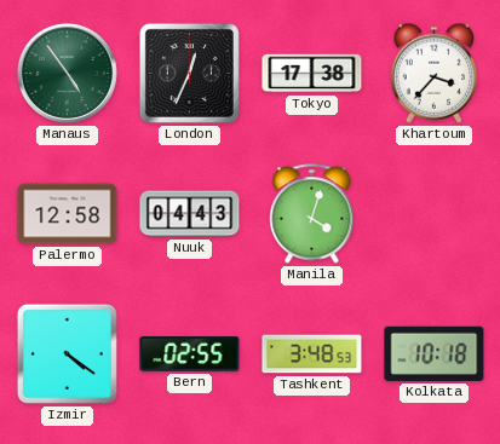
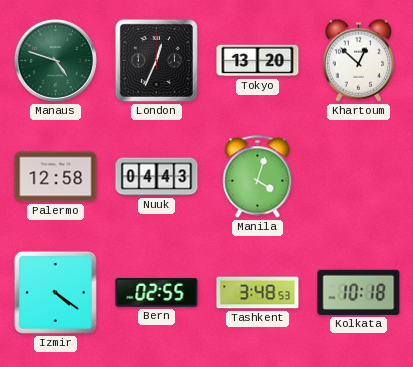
Manaus: 4:54 -> 4:48
Tokyo: 17:38 -> 13:20
Khartoum: 3:37 -> 12:52
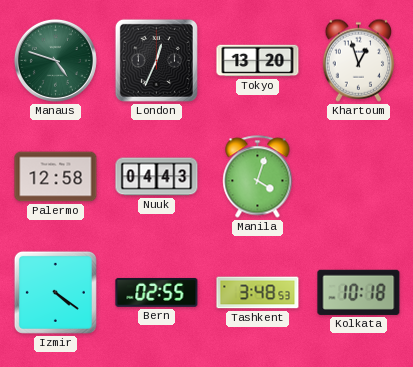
Khartoum: 12:52 -> 12:57
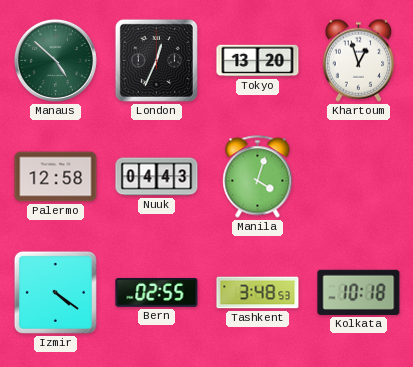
Manaus: 4:48 -> 4:52
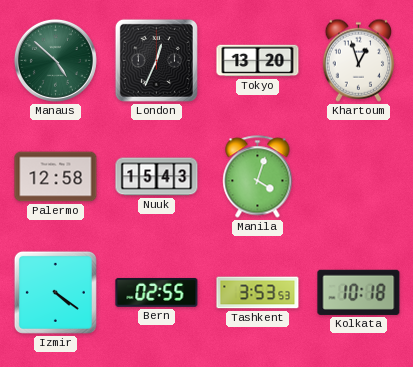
Nuuk: 04:43 -> 15:43
Tashkent: 3:48 -> 3:53
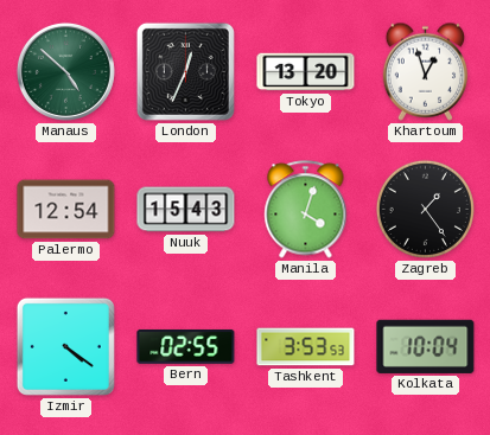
Palermo: 12:58 -> 12:54
Zagreb: none -> 1:24
Kolkata: 10:18 -> 10:04
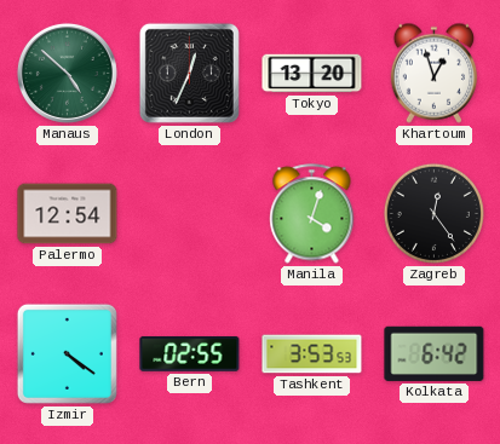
Nuuk: 15:43 -> none
Zagreb: 1:24 -> 12:24
Kolkata: 10:04 -> 6:42
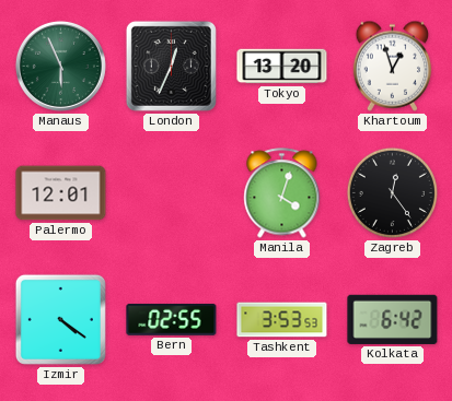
Manaus: 4:52 -> 5:56
Palermo: 12:54 -> 12:01
